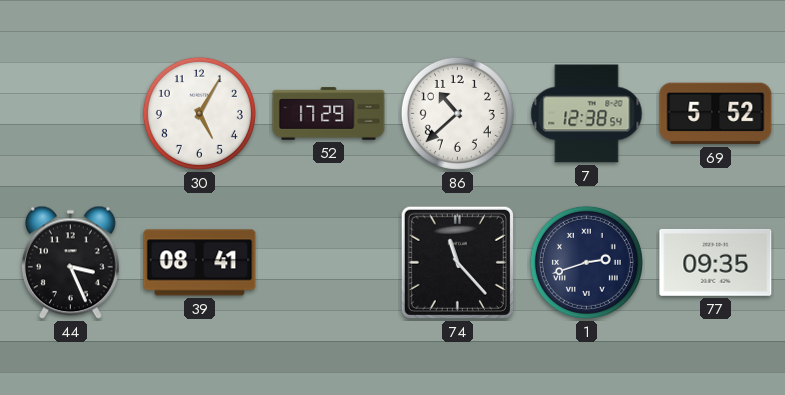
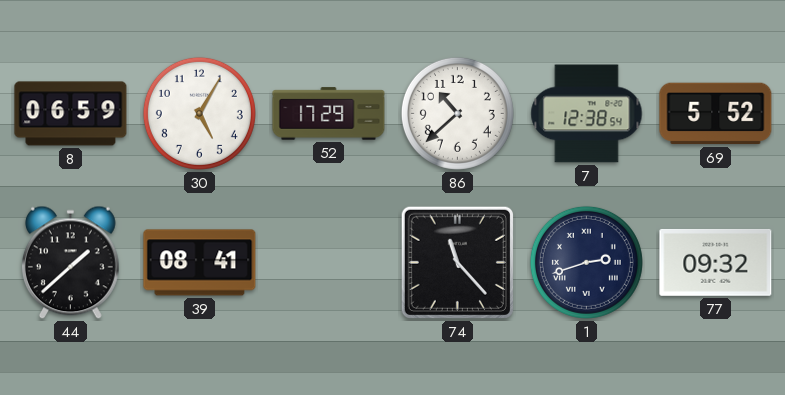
8: none -> 06:59
44: 3:26 -> 1:38
77: 09:35 -> 09:32
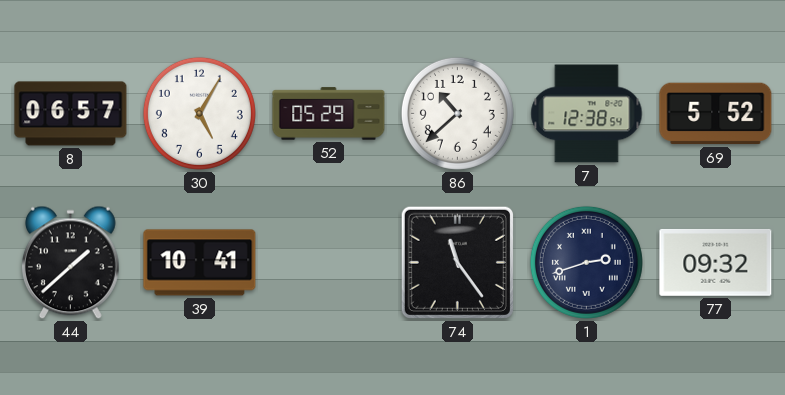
8: 06:59 -> 06:57
52: 17:29 -> 05:29
39: 08:41 -> 10:41
74: 11:23 -> 11:24
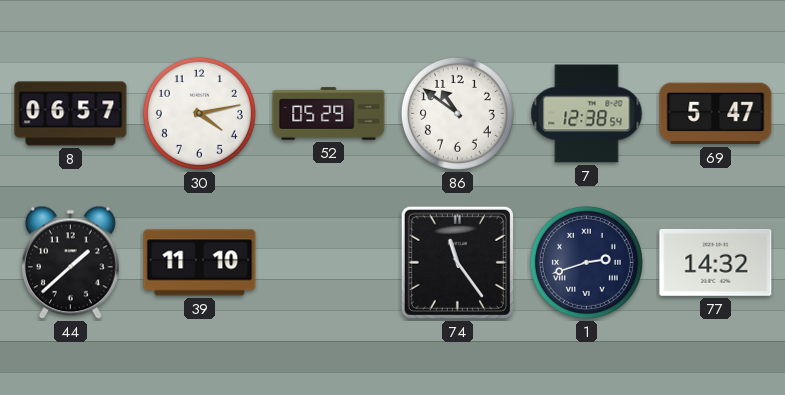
30: 5:05 -> 4:13
86: 10:38 -> 10:51
69: 5:52 -> 5:47
39: 10:41 -> 11:10
77: 09:32 -> 14:32
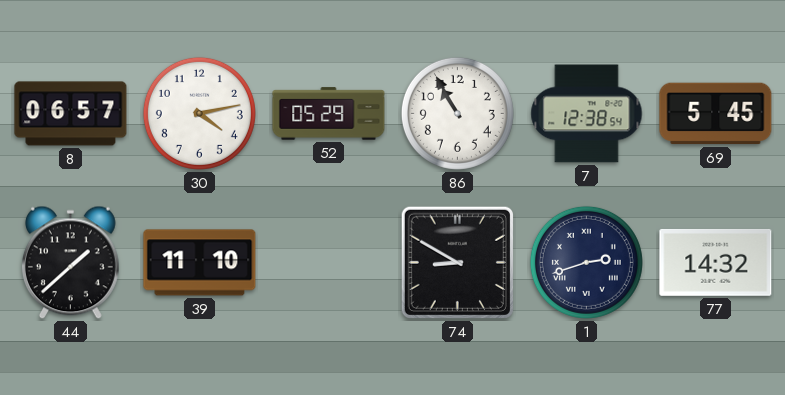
86: 10:51 -> 10:55
69: 5:47 -> 5:45
74: 11:24 -> 8:50
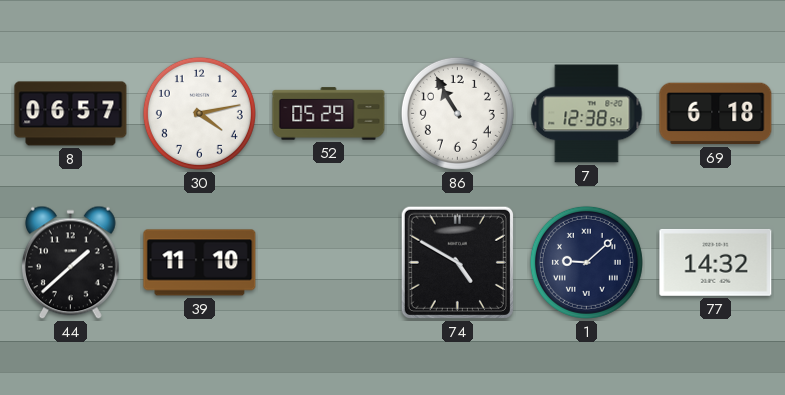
69: 5:45 -> 6:18
74: 8:50 -> 4:50
1: 2:42 -> 9:08
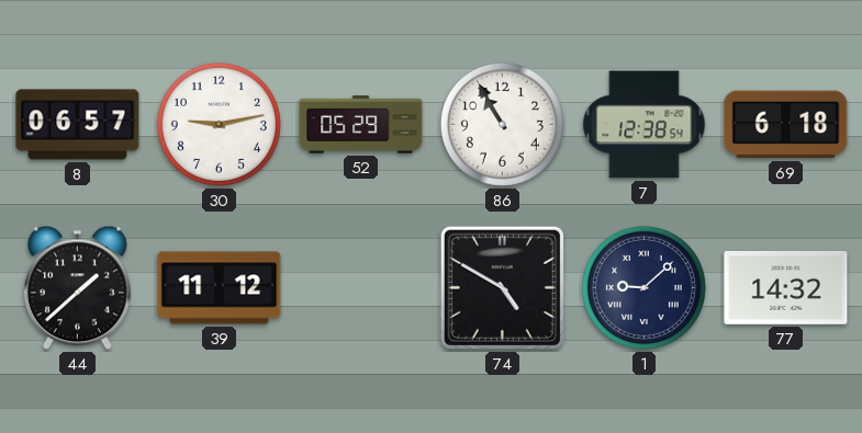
30: 4:13 -> 9:13
39: 11:10 -> 11:12
